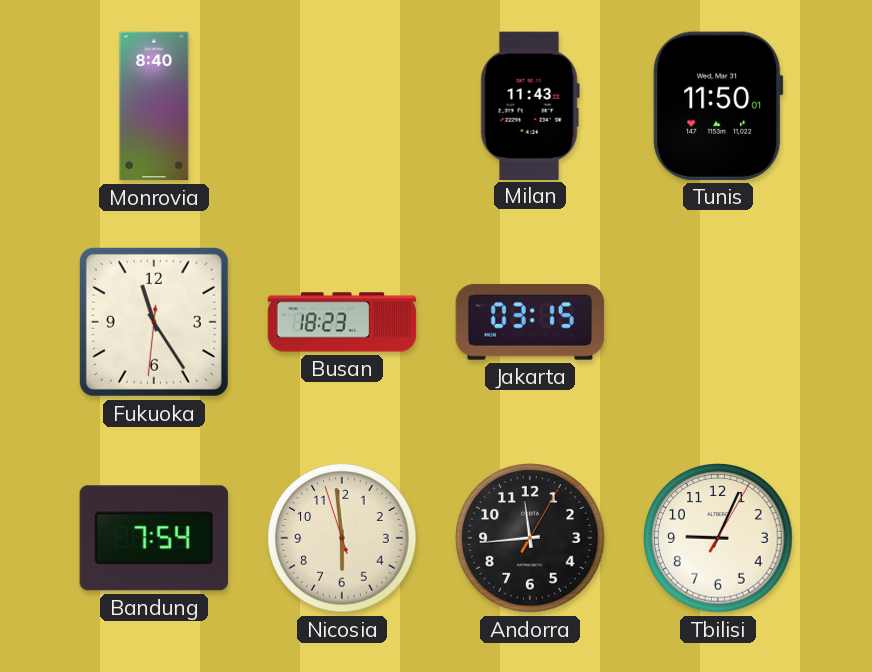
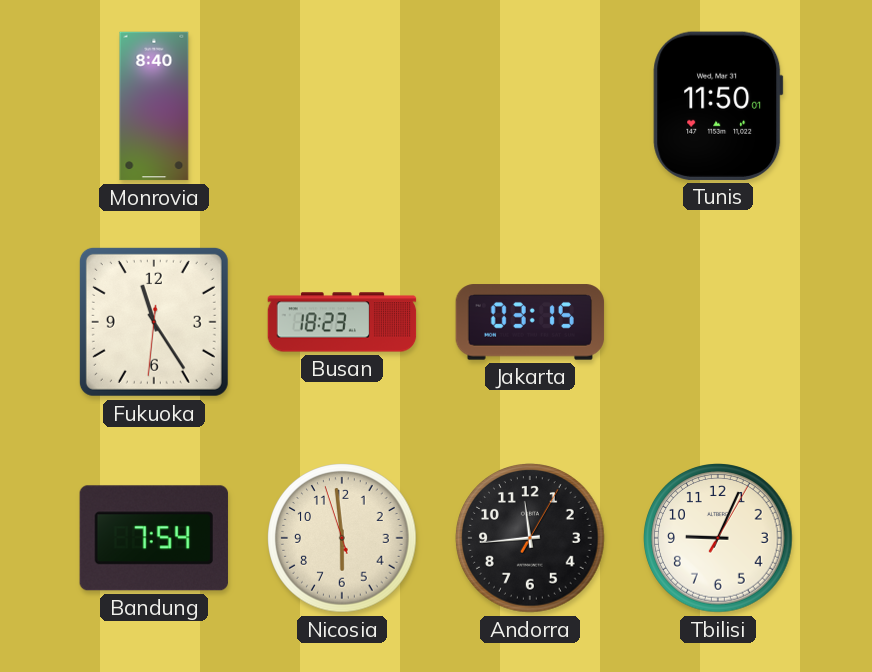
Milan: 11:43 -> none
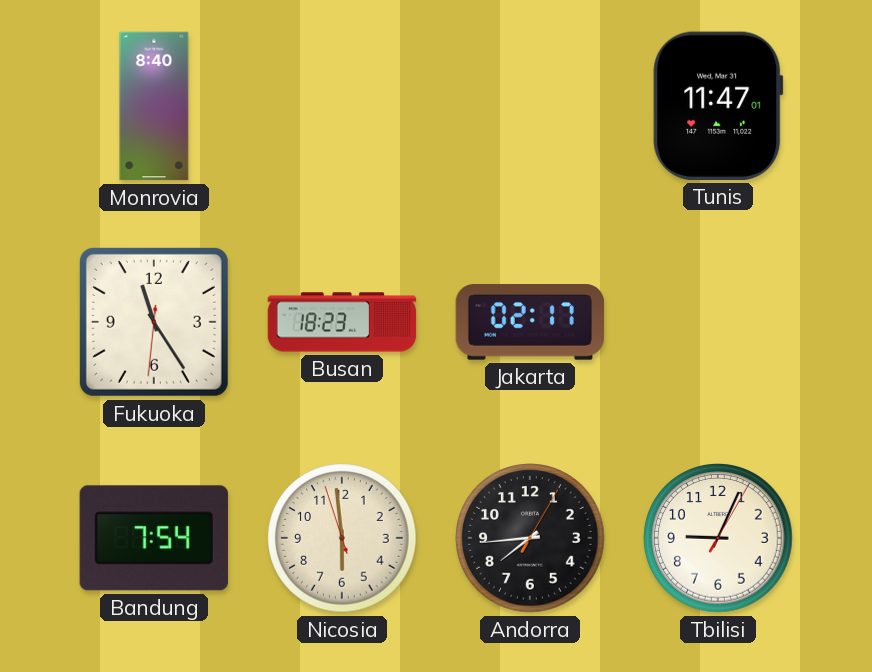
Tunis: 11:50 -> 11:47
Jakarta: 03:15 -> 02:17
Andorra: 11:44 -> 7:44
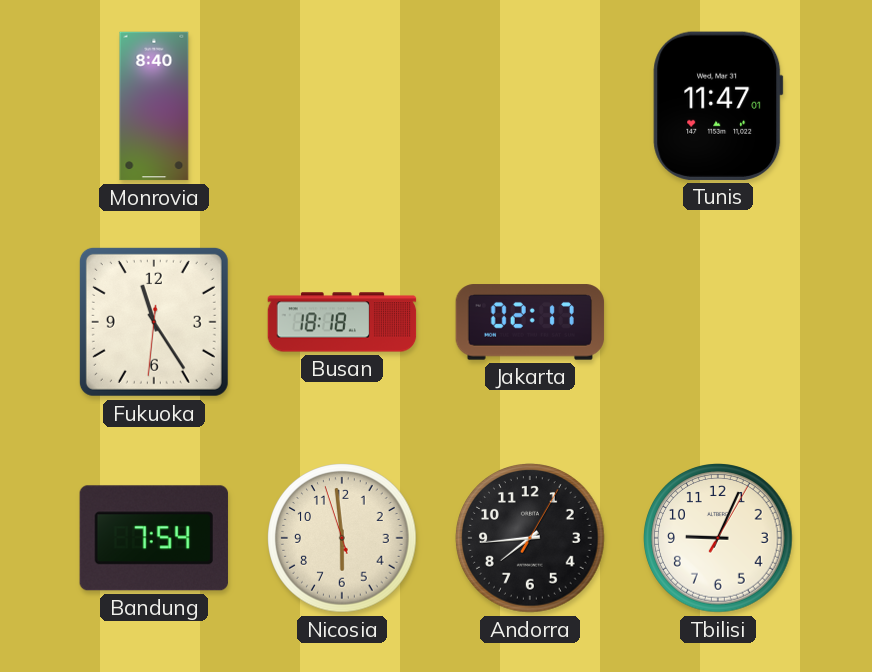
Busan: 18:23 -> 18:18
